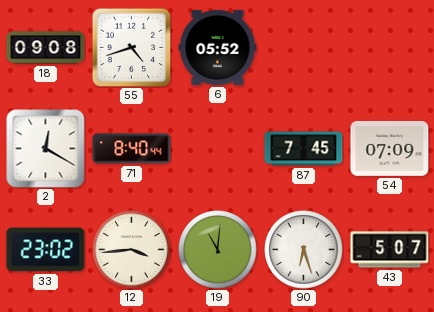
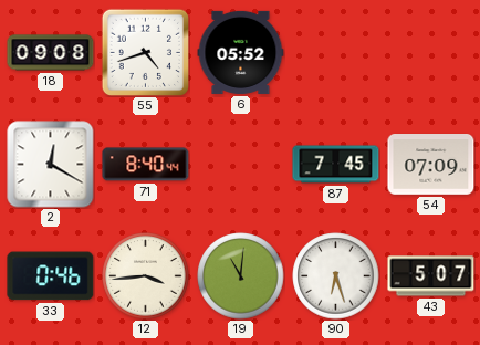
33: 23:02 -> 0:46
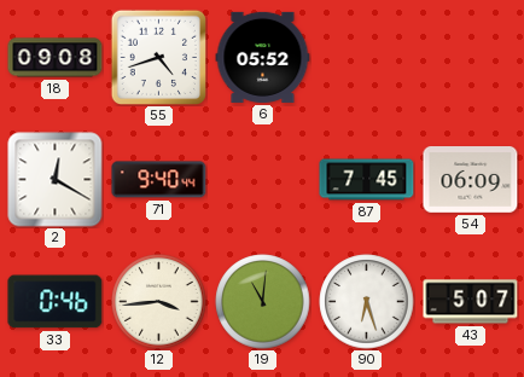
71: 8:40 -> 9:40
54: 07:09 -> 06:09
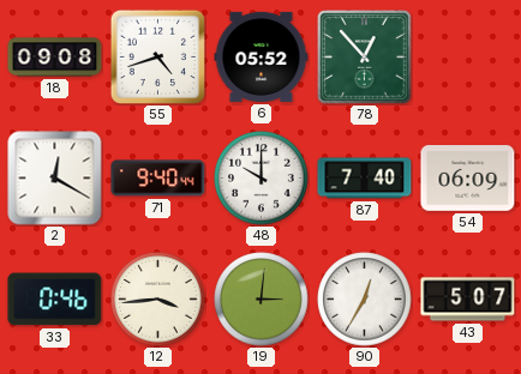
78: none -> 12:53
48: none -> 10:00
87: 7:45 -> 7:40
19: 11:01 -> 3:01
90: 6:27 -> 12:35
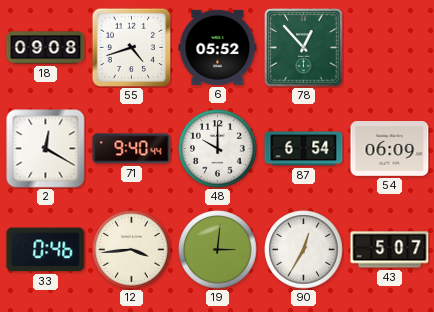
87: 7:40 -> 6:54
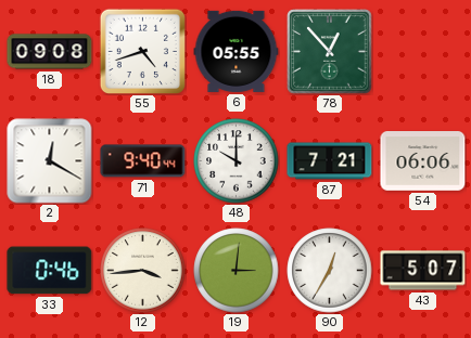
6: 05:52 -> 05:55
87: 6:54 -> 7:21
54: 06:09 -> 06:06
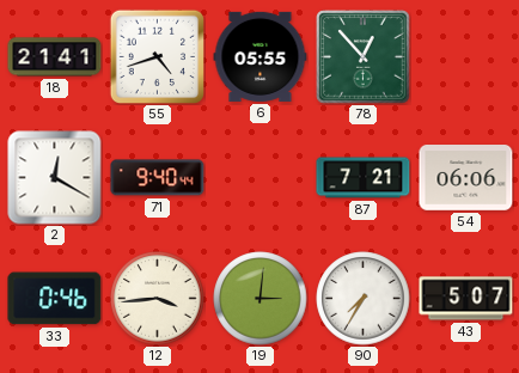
18: 09:08 -> 21:41
48: 10:00 -> none
90: 12:35 -> 7:35
